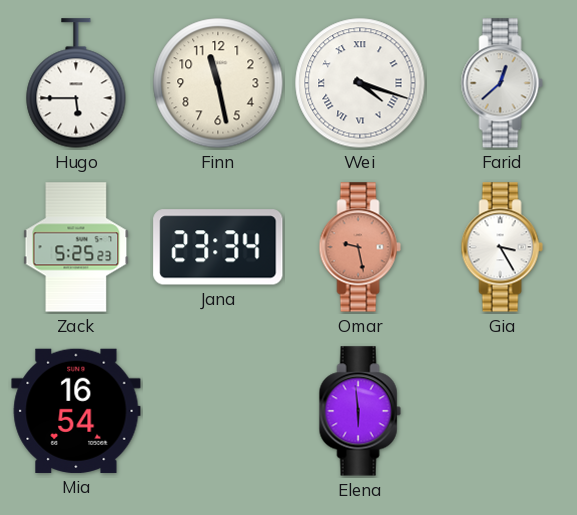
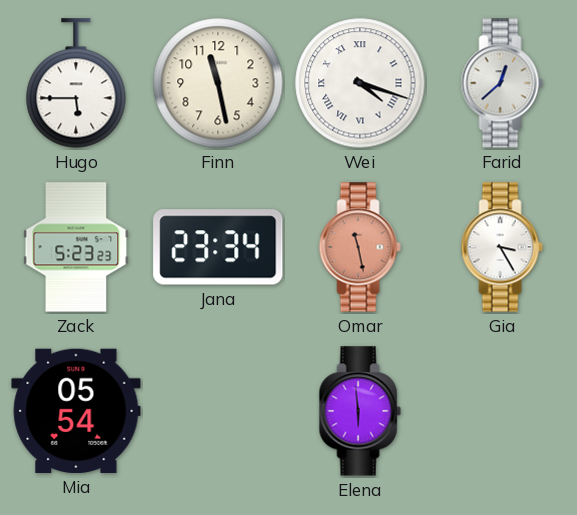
Zack: 5:25 -> 5:23
Omar: 9:28 -> 11:28
Mia: 16:54 -> 05:54
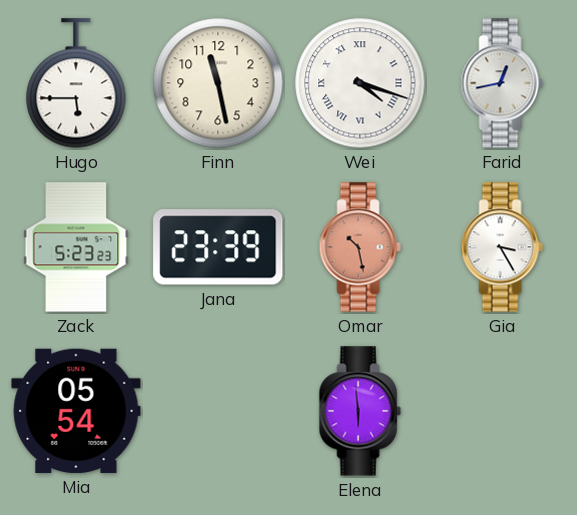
Farid: 12:38 -> 12:43
Jana: 23:34 -> 23:39
Omar: 11:28 -> 10:28
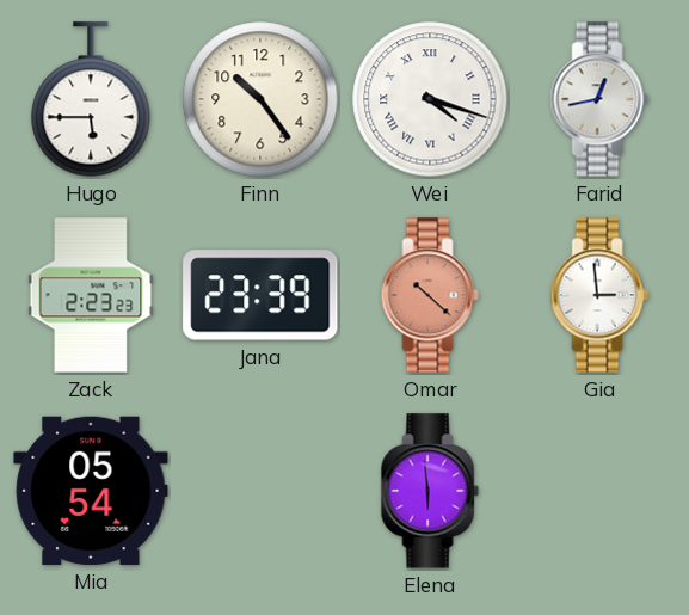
Finn: 11:28 -> 10:24
Zack: 5:23 -> 2:23
Omar: 10:28 -> 10:22
Gia: 3:25 -> 2:59
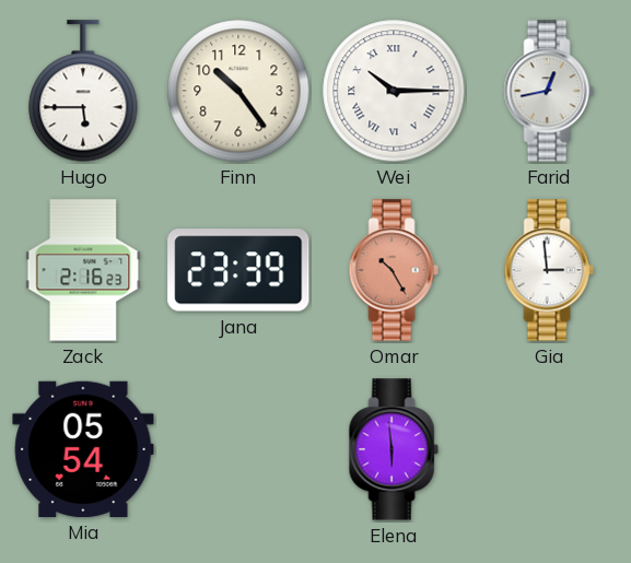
Wei: 4:18 -> 10:15
Zack: 2:23 -> 2:16
Omar: 10:22 -> 10:25
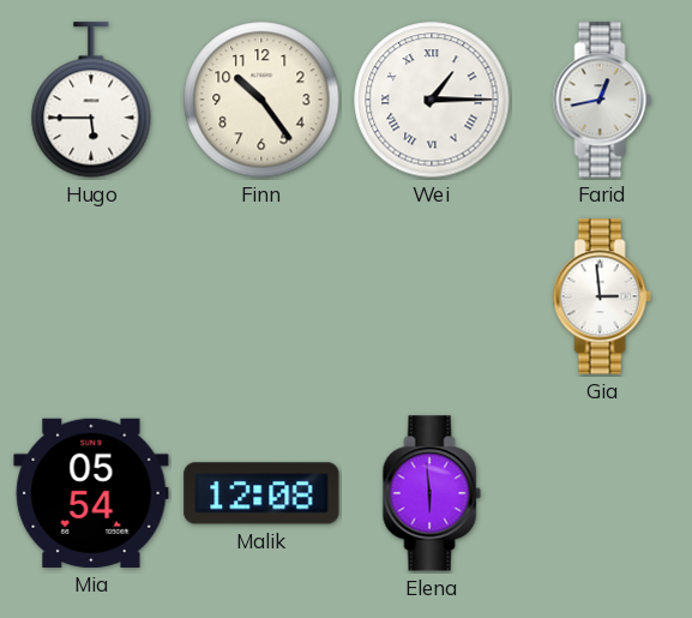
Wei: 10:15 -> 1:15
Zack: 2:16 -> none
Jana: 23:39 -> none
Omar: 10:25 -> none
Malik: none -> 12:08
